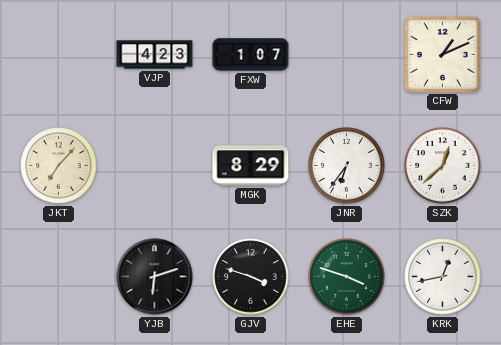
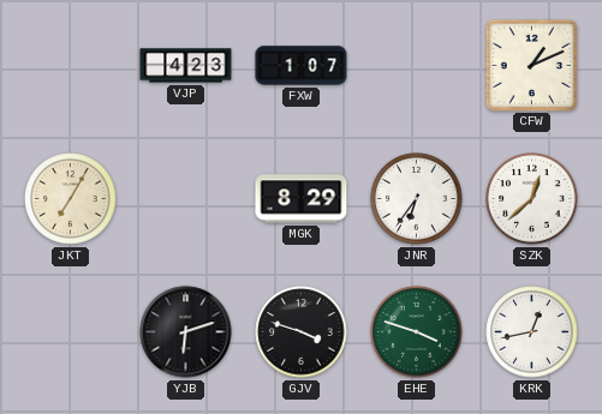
JKT: 7:07 -> 7:05
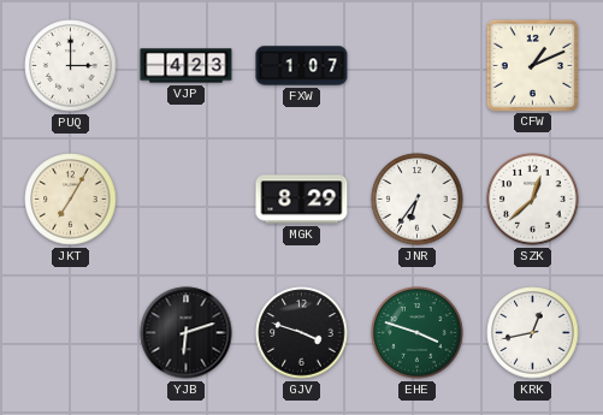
PUQ: none -> 3:00
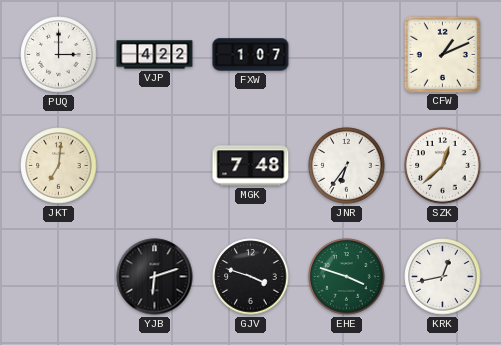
VJP: 4:23 -> 4:22
JKT: 7:05 -> 7:01
MGK: 8:29 -> 7:48
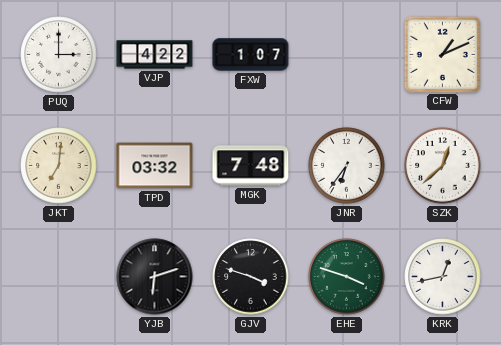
TPD: none -> 03:32
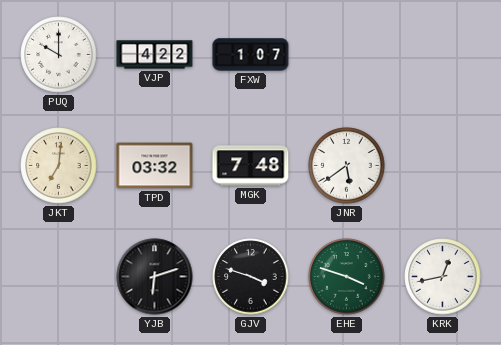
PUQ: 3:00 -> 10:00
CFW: 1:11 -> none
JNR: 6:36 -> 5:39
SZK: 12:38 -> none
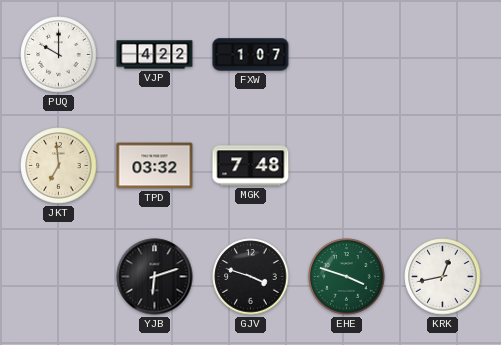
JKT: 7:01 -> 6:59
JNR: 5:39 -> none
